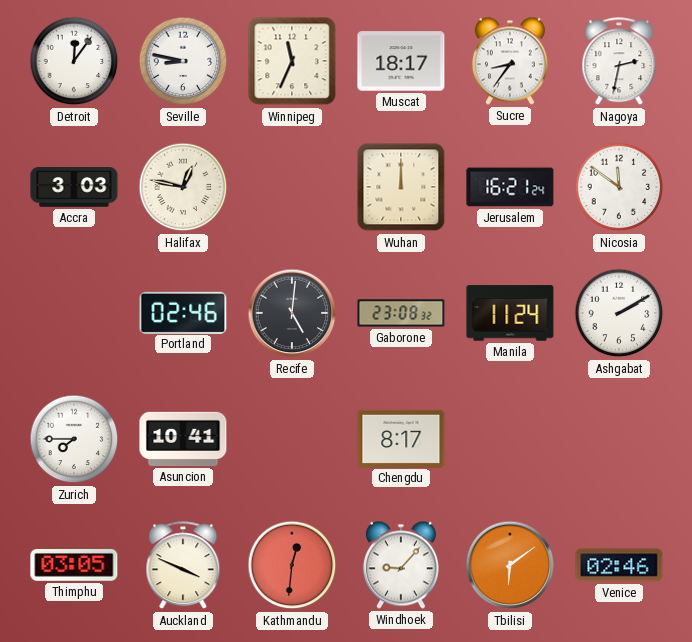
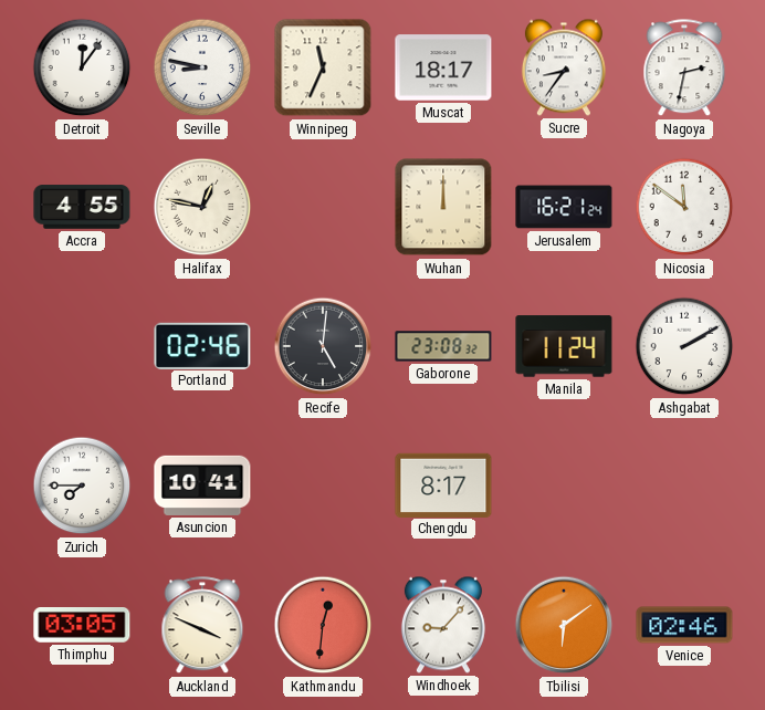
Accra: 3:03 -> 4:55
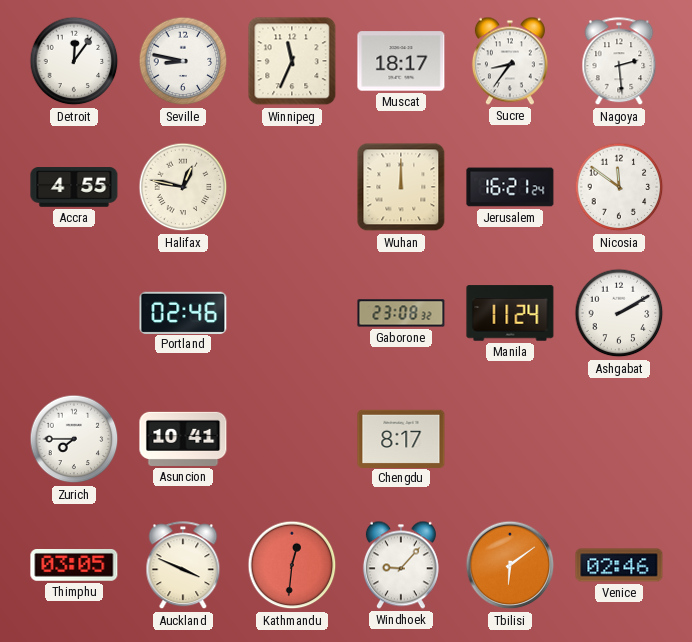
Nagoya: 2:32 -> 2:29
Recife: 5:01 -> none
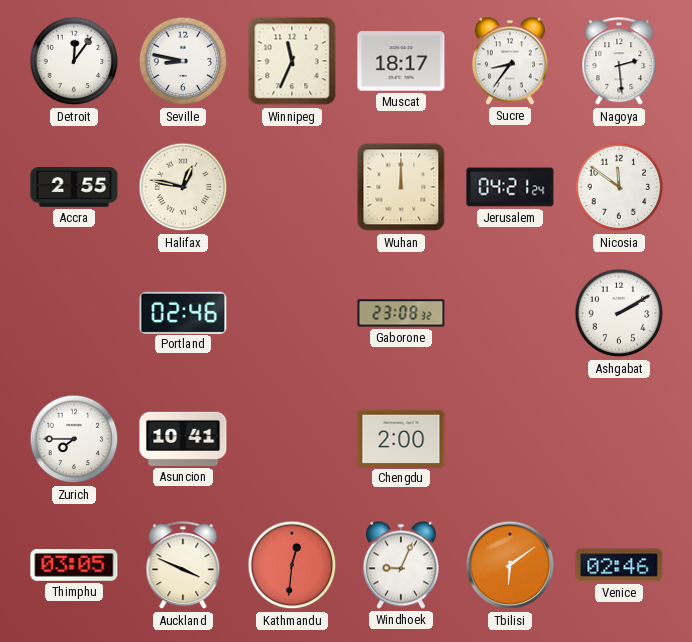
Accra: 4:55 -> 2:55
Jerusalem: 16:21 -> 04:21
Manila: 11:24 -> none
Chengdu: 8:17 -> 2:00
Windhoek: 9:07 -> 9:04
